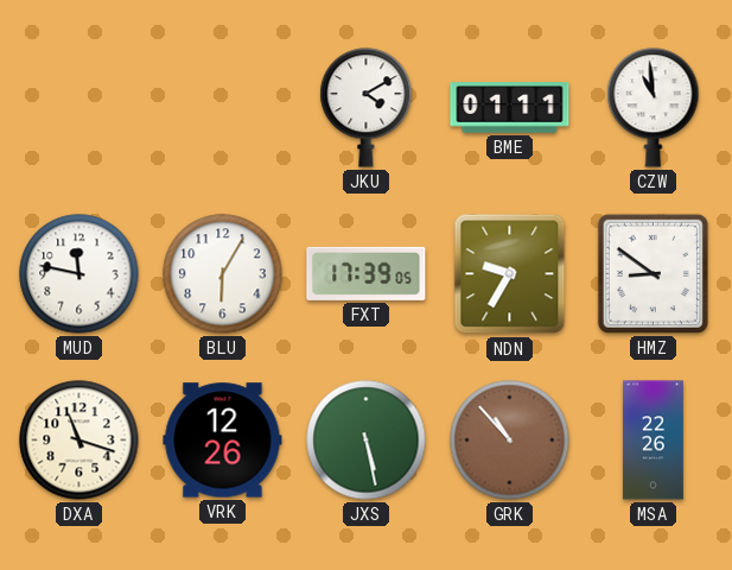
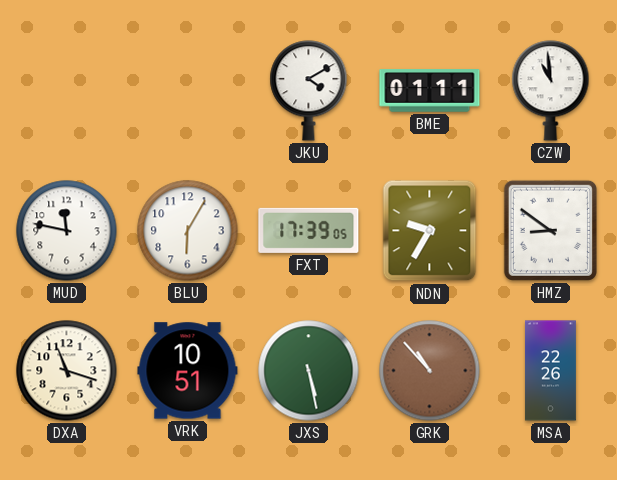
VRK: 12:26 -> 10:51
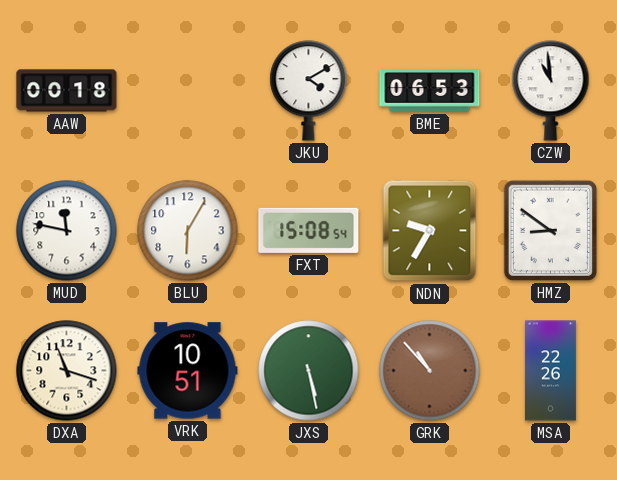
AAW: none -> 00:18
BME: 01:11 -> 06:53
FXT: 17:39 -> 15:08
